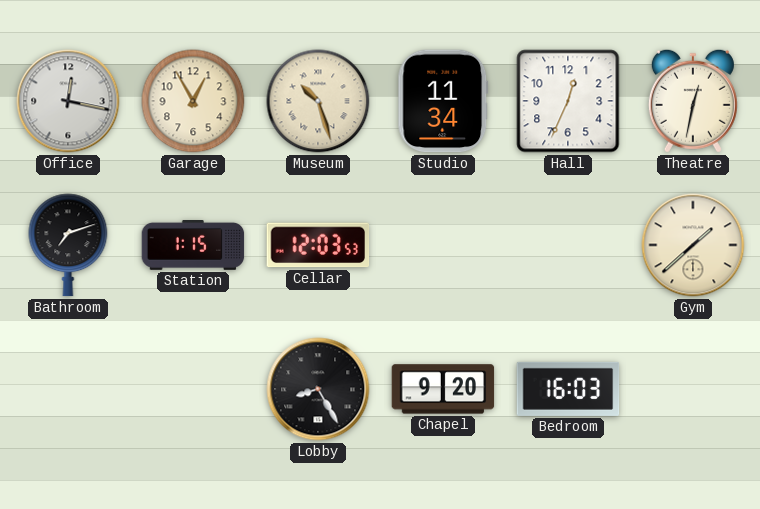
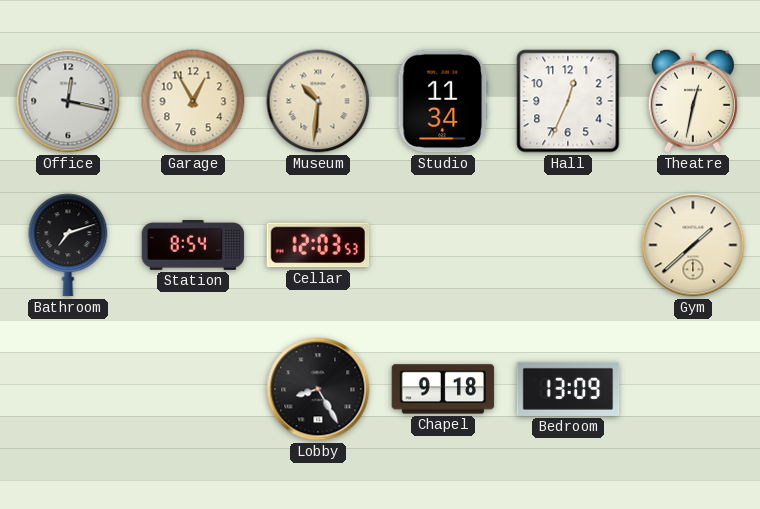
Museum: 10:27 -> 10:31
Station: 1:15 -> 8:54
Chapel: 9:20 -> 9:18
Bedroom: 16:03 -> 13:09
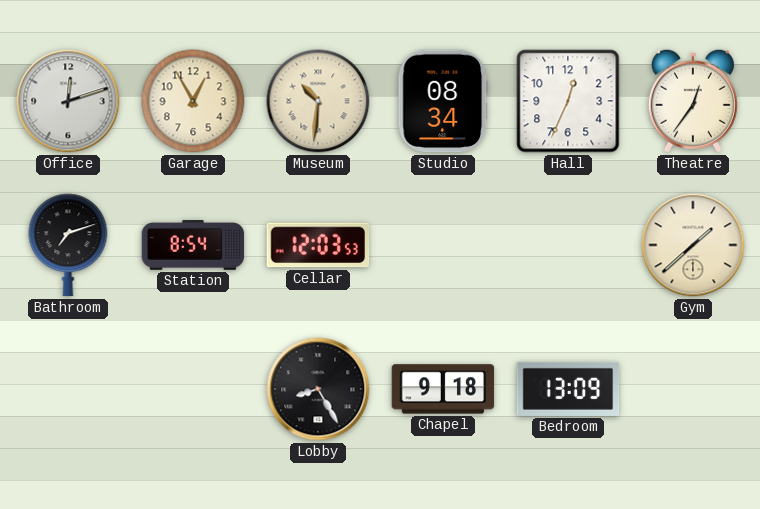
Office: 12:17 -> 12:12
Studio: 11:34 -> 08:34
Theatre: 12:32 -> 12:36
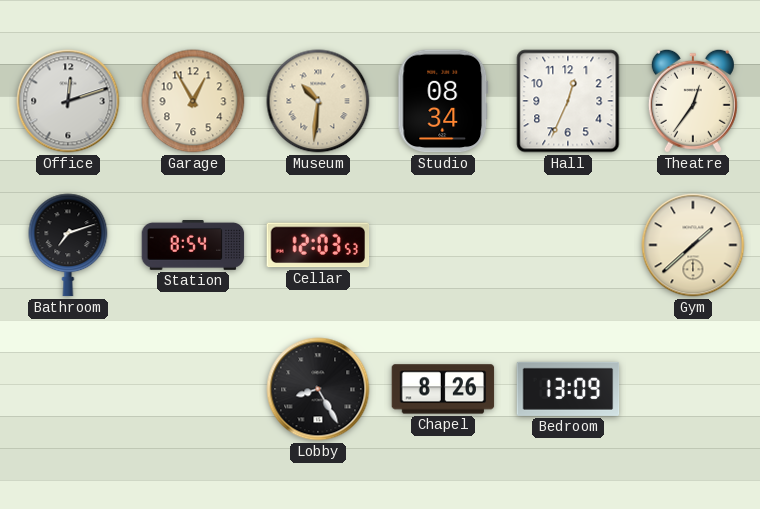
Chapel: 9:18 -> 8:26
